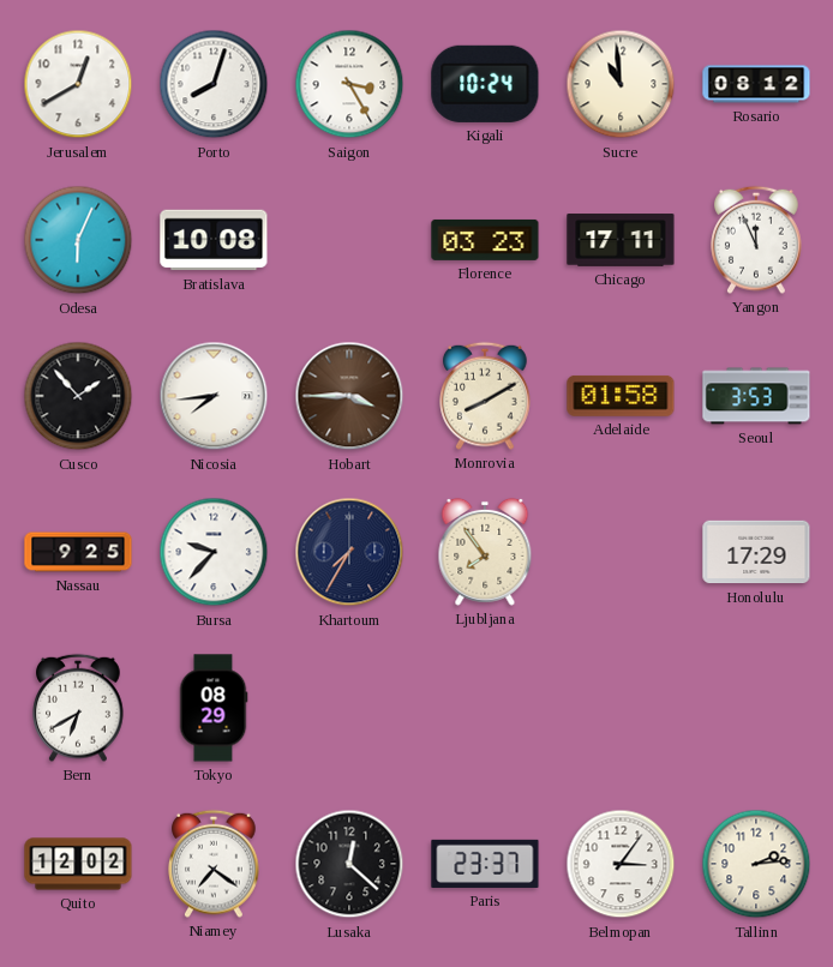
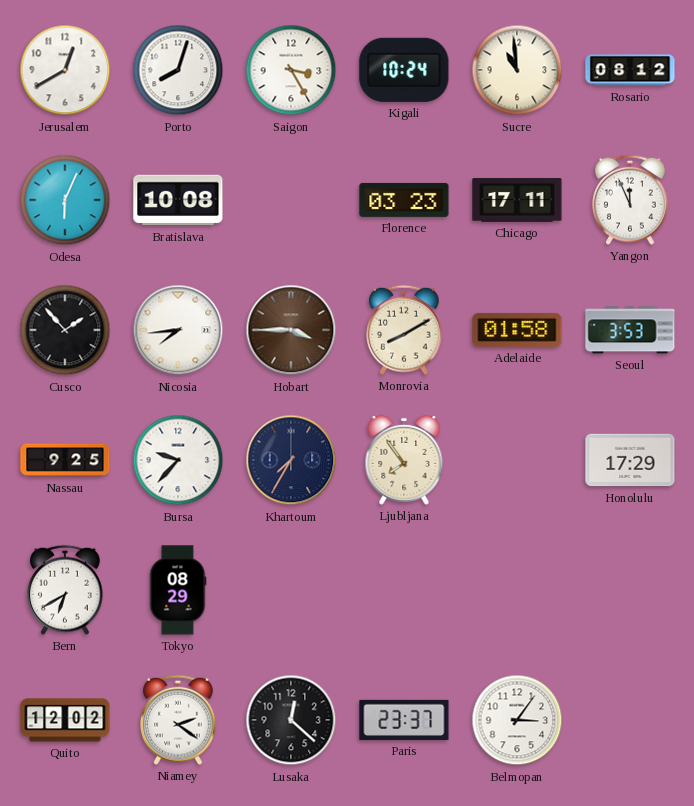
Niamey: 7:21 -> 2:21
Tallinn: 2:14 -> none
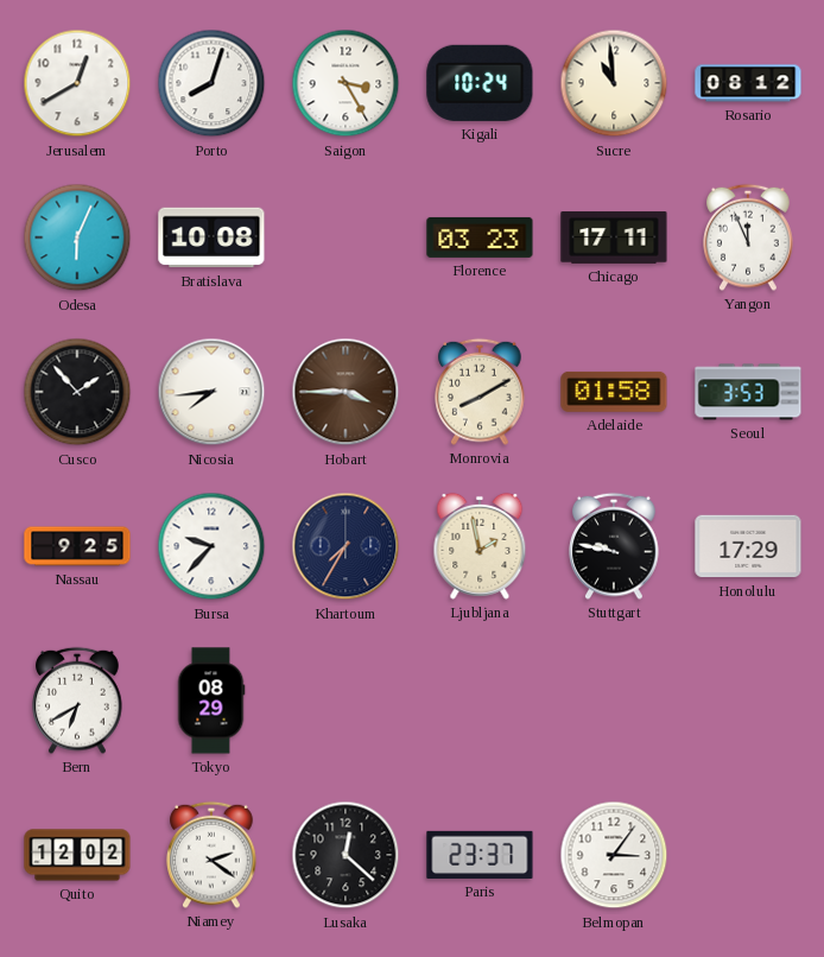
Ljubljana: 7:54 -> 1:58
Stuttgart: none -> 9:47
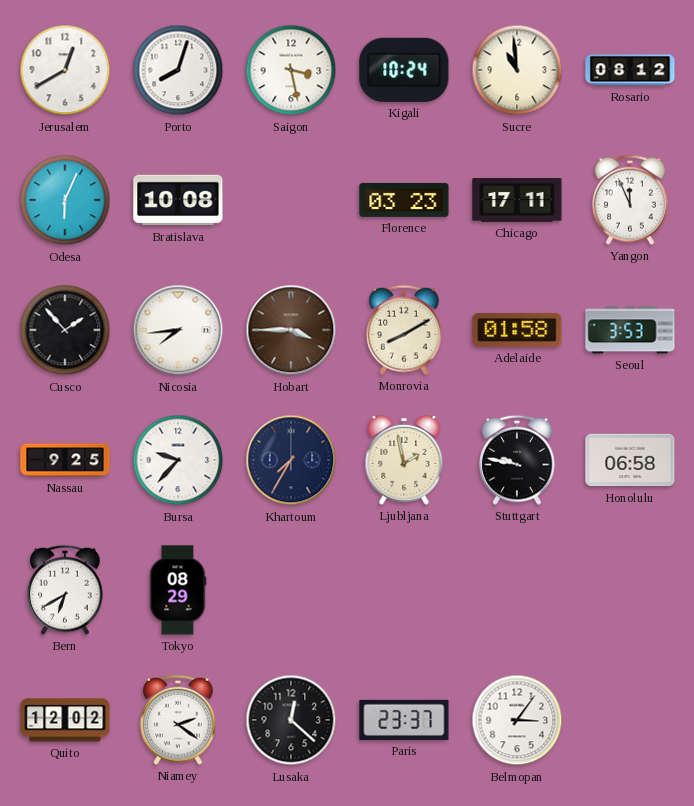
Saigon: 3:25 -> 3:28
Honolulu: 17:29 -> 06:58
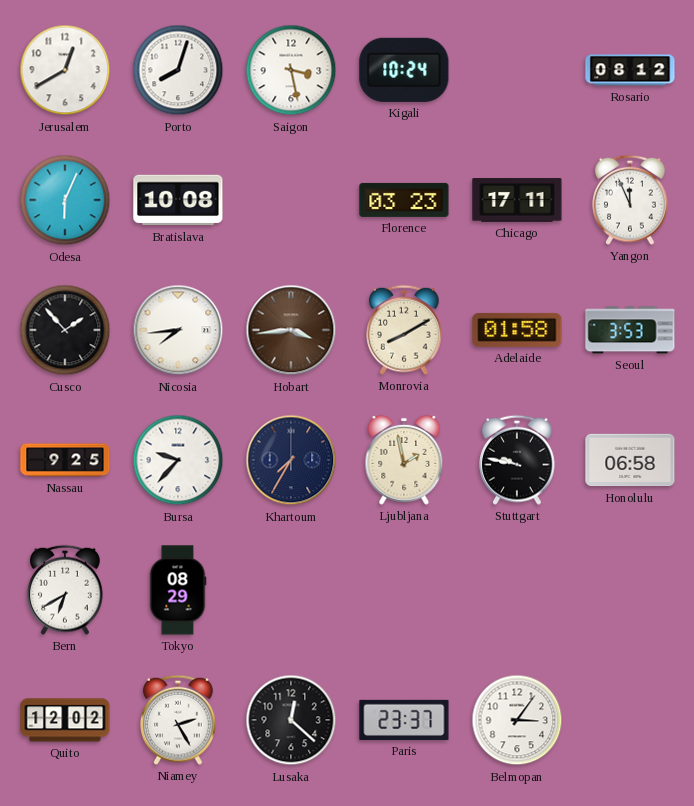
Sucre: 10:59 -> none
Hobart: 3:45 -> 3:44
Niamey: 2:21 -> 2:25
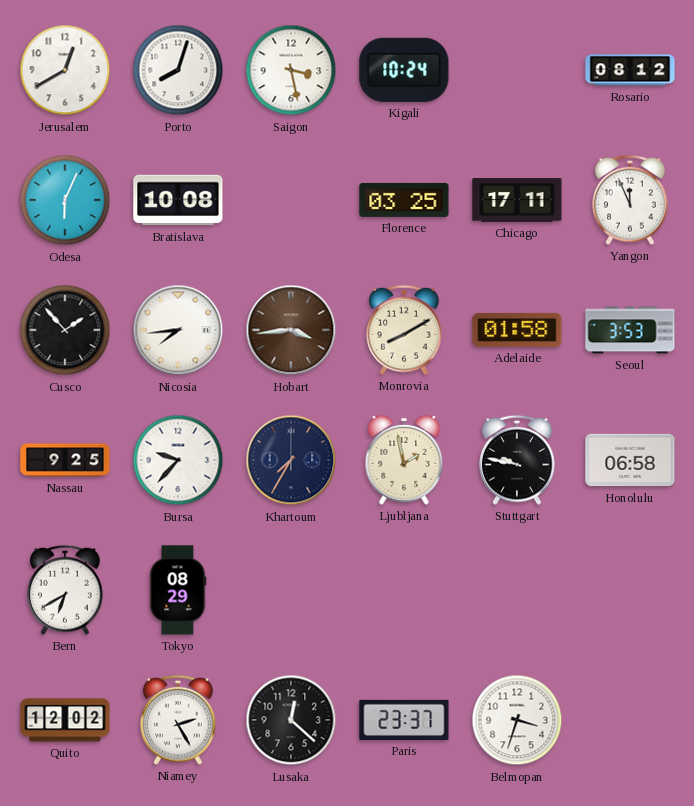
Florence: 03:23 -> 03:25
Belmopan: 3:06 -> 3:33
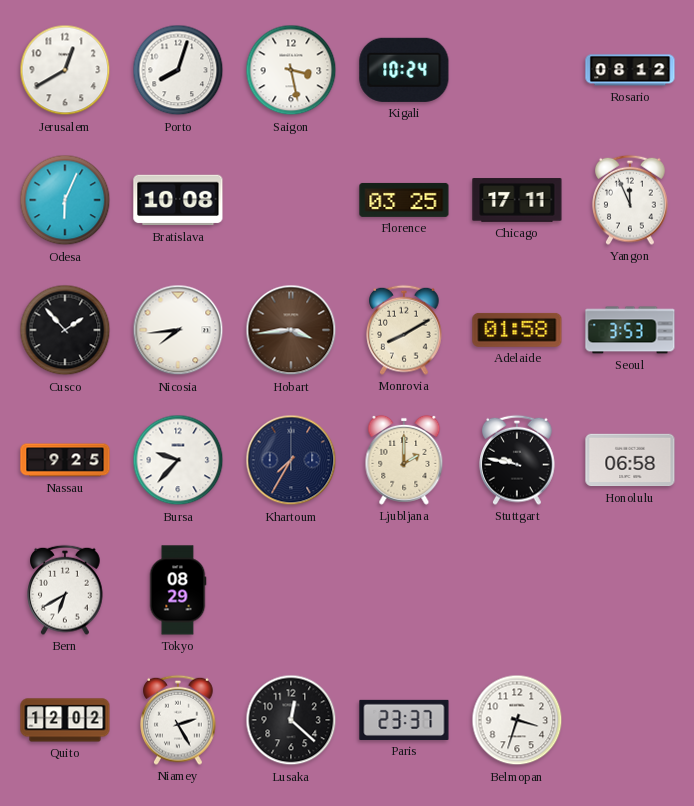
Ljubljana: 1:58 -> 2:00
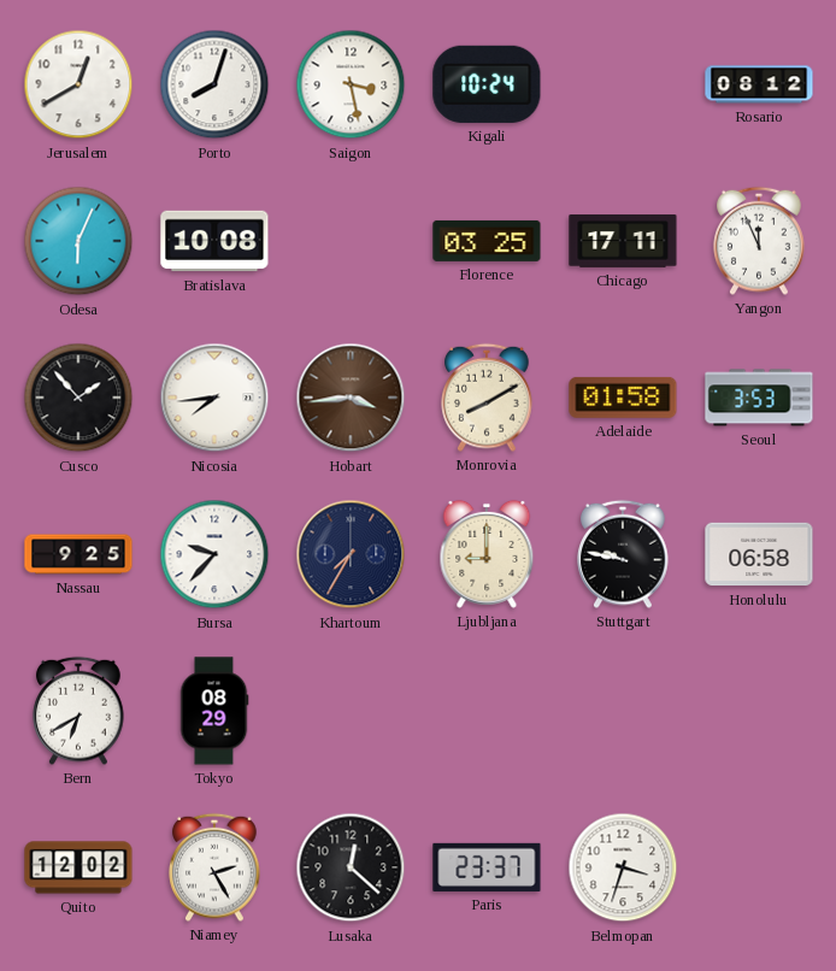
Ljubljana: 2:00 -> 9:00
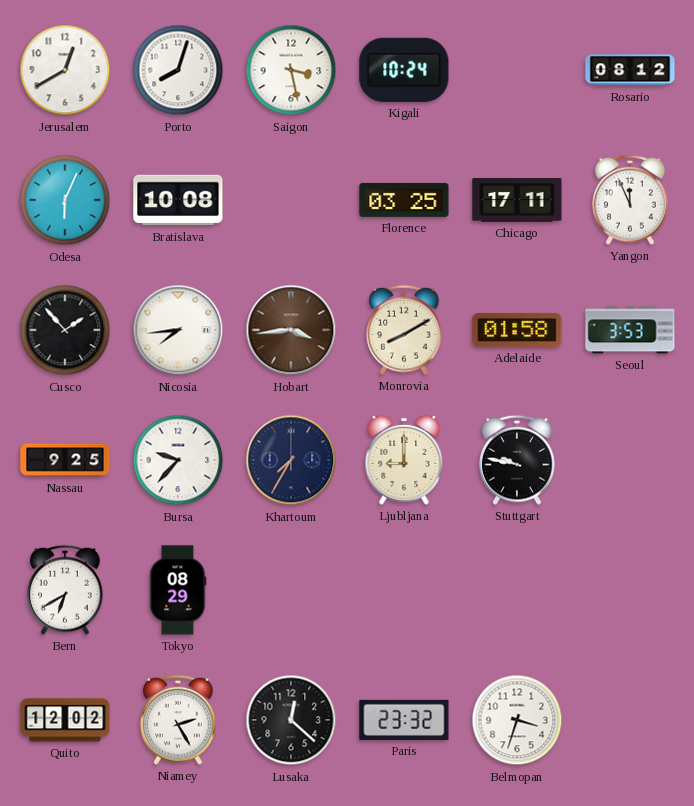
Honolulu: 06:58 -> none
Paris: 23:37 -> 23:32
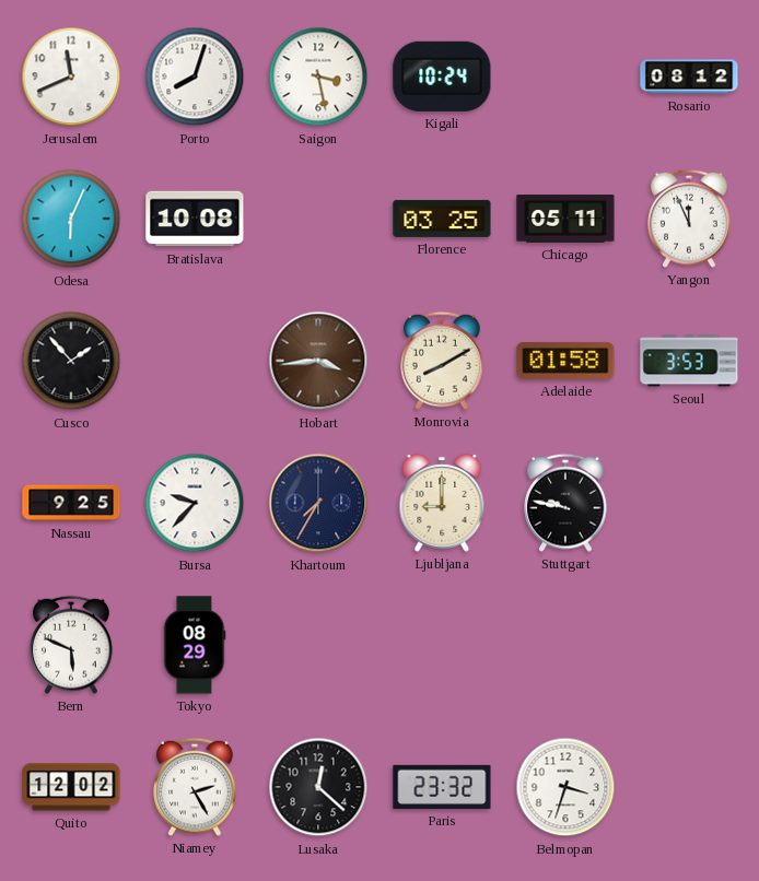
Jerusalem: 12:40 -> 11:41
Chicago: 17:11 -> 05:11
Nicosia: 7:44 -> none
Bern: 6:40 -> 5:49
